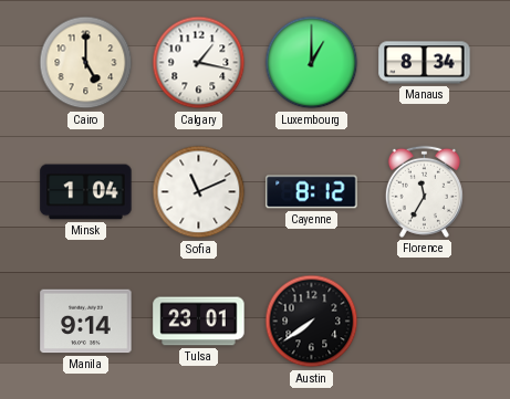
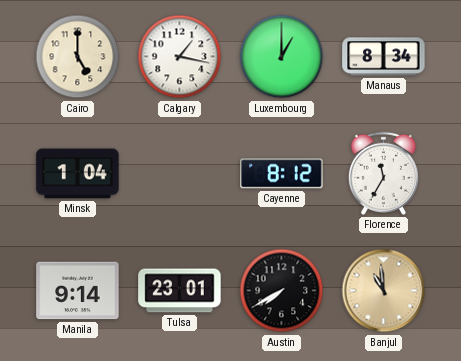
Sofia: 11:11 -> none
Austin: 7:39 -> 7:40
Banjul: none -> 10:59
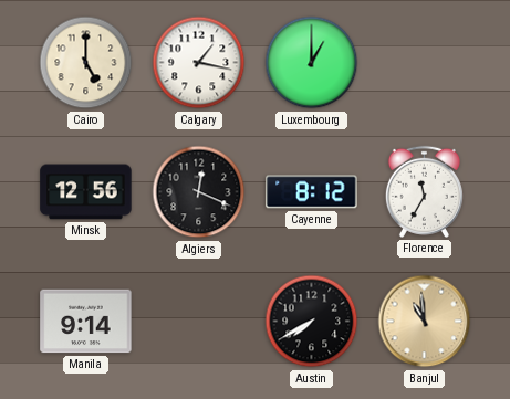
Manaus: 8:34 -> none
Minsk: 1:04 -> 12:56
Algiers: none -> 12:19
Tulsa: 23:01 -> none
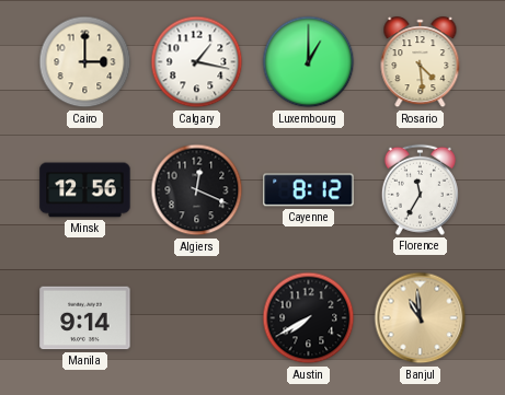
Cairo: 5:00 -> 3:00
Rosario: none -> 4:29
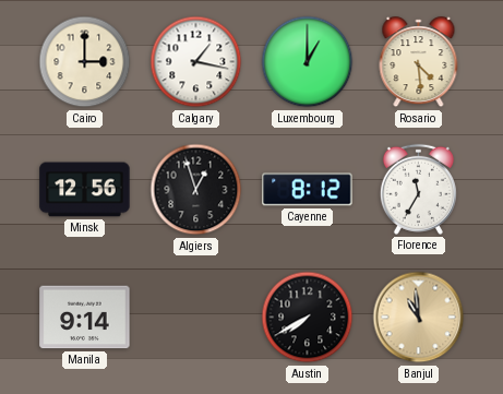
Algiers: 12:19 -> 12:57
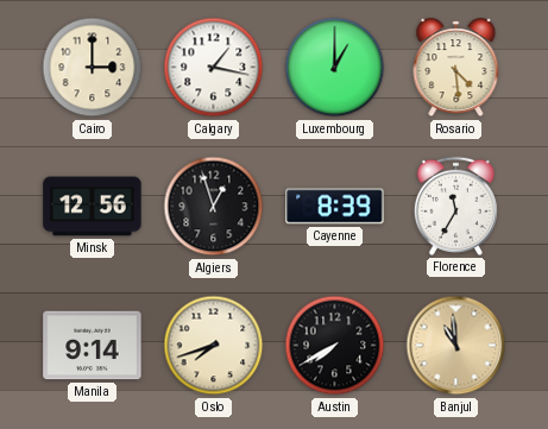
Cayenne: 8:12 -> 8:39
Oslo: none -> 7:42
